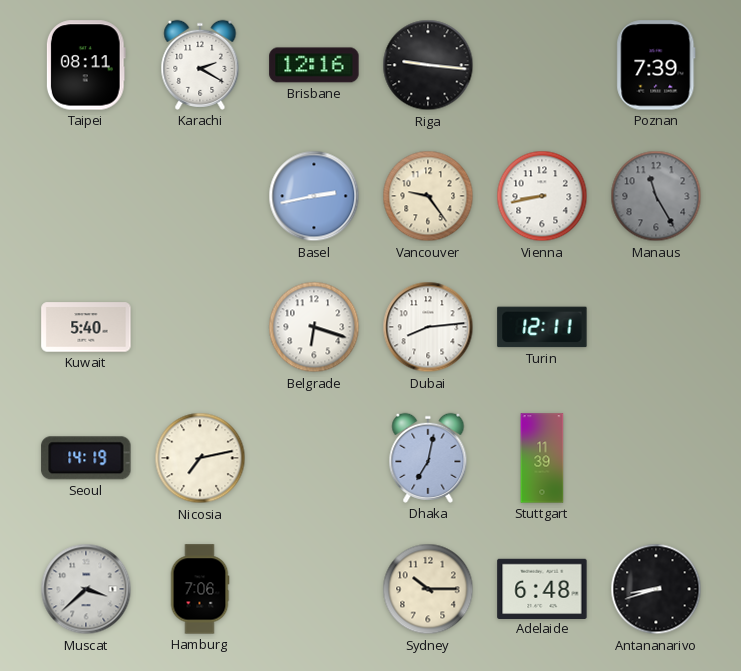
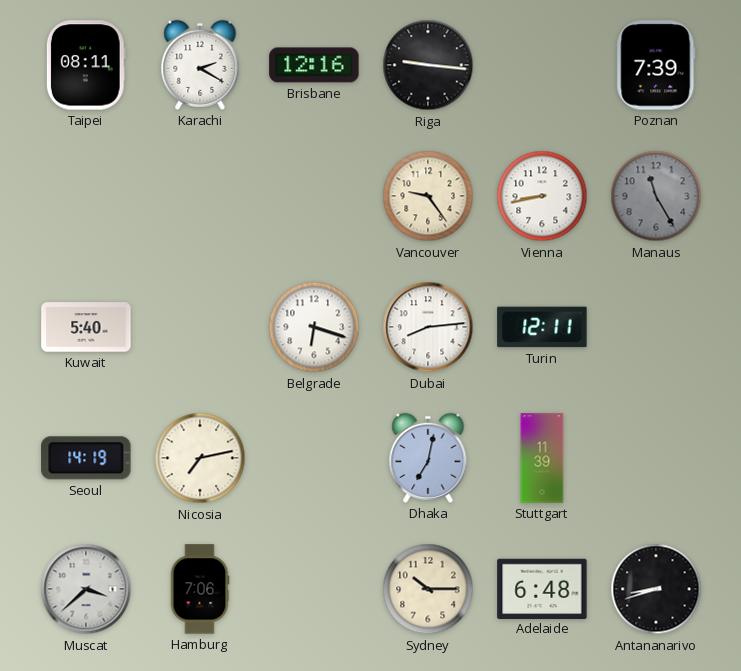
Basel: 2:43 -> none
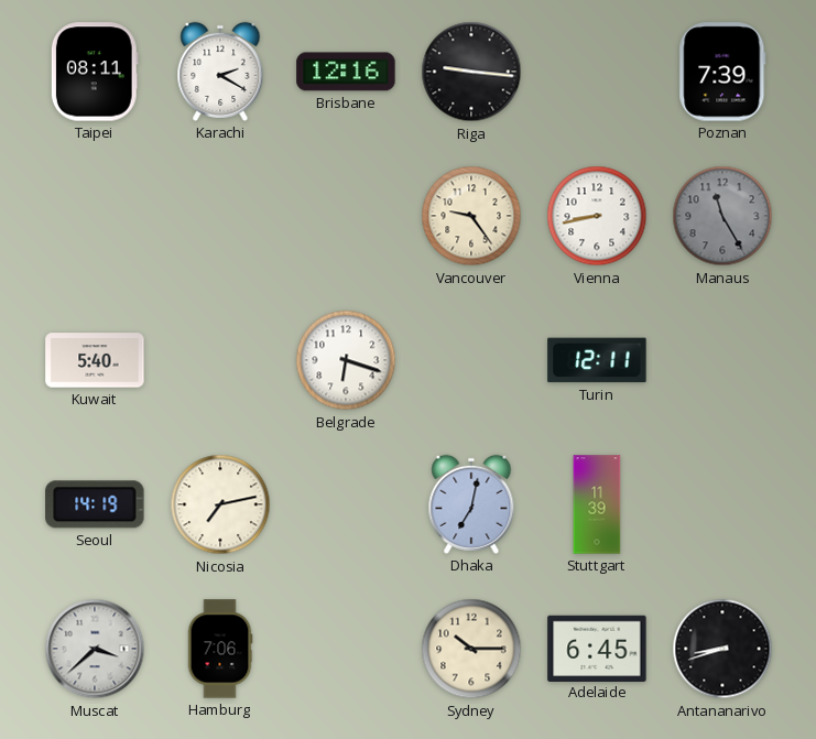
Dubai: 8:14 -> none
Adelaide: 6:48 -> 6:45
